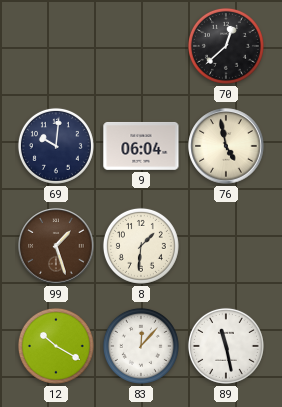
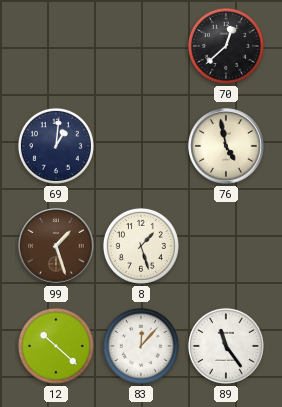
69: 10:01 -> 1:01
9: 06:04 -> none
8: 1:31 -> 1:27
12: 10:20 -> 10:22
89: 11:28 -> 11:24
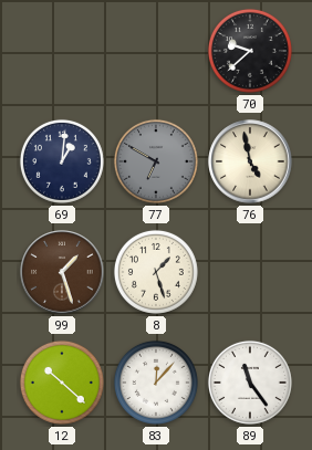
70: 12:38 -> 9:38
77: none -> 6:50
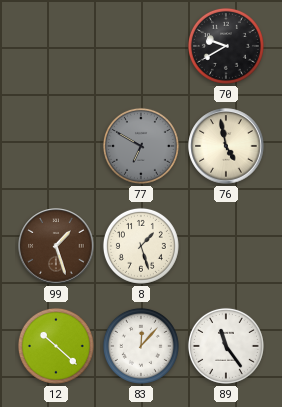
70: 9:38 -> 9:40
69: 1:01 -> none
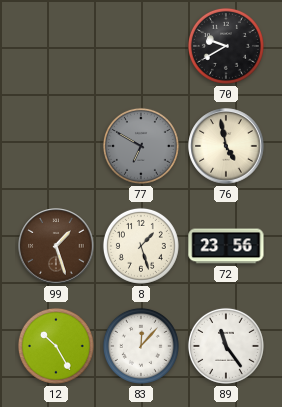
72: none -> 23:56
12: 10:22 -> 10:25
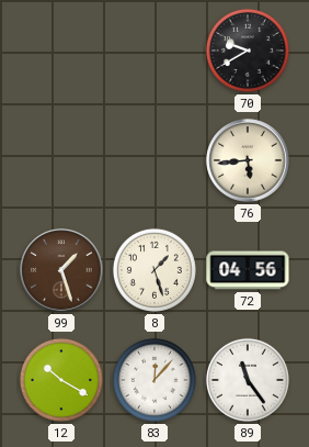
77: 6:50 -> none
76: 4:58 -> 5:44
72: 23:56 -> 04:56
12: 10:25 -> 10:20
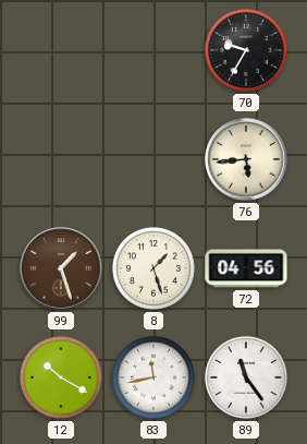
70: 9:40 -> 9:35
83: 12:07 -> 11:43
